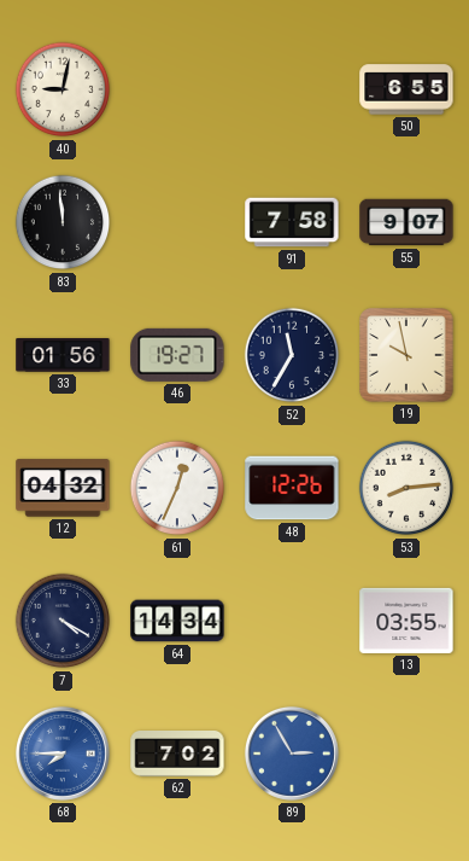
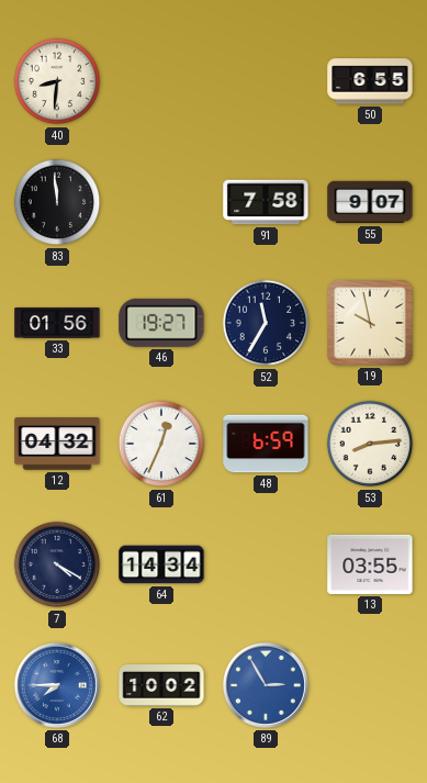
40: 9:02 -> 8:31
48: 12:26 -> 6:59
62: 7:02 -> 10:02
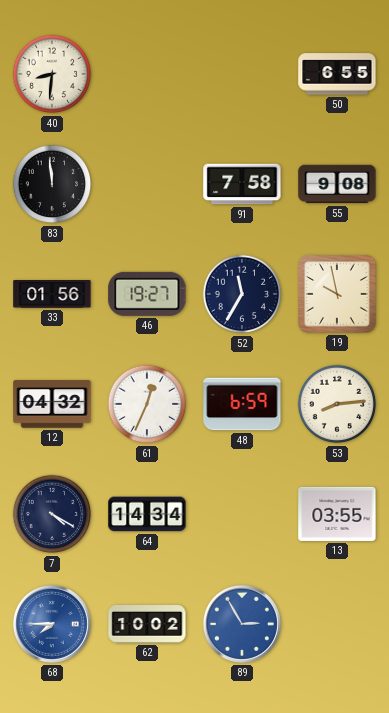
55: 9:07 -> 9:08
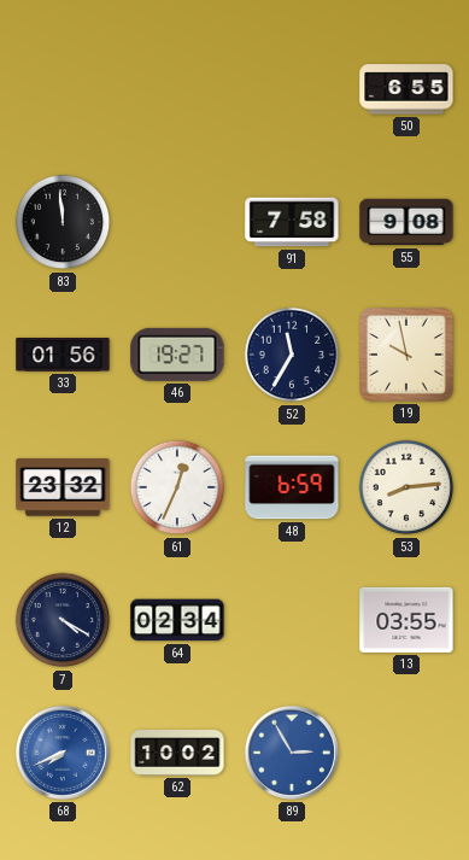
40: 8:31 -> none
12: 04:32 -> 23:32
64: 14:34 -> 02:34
68: 7:45 -> 7:41
